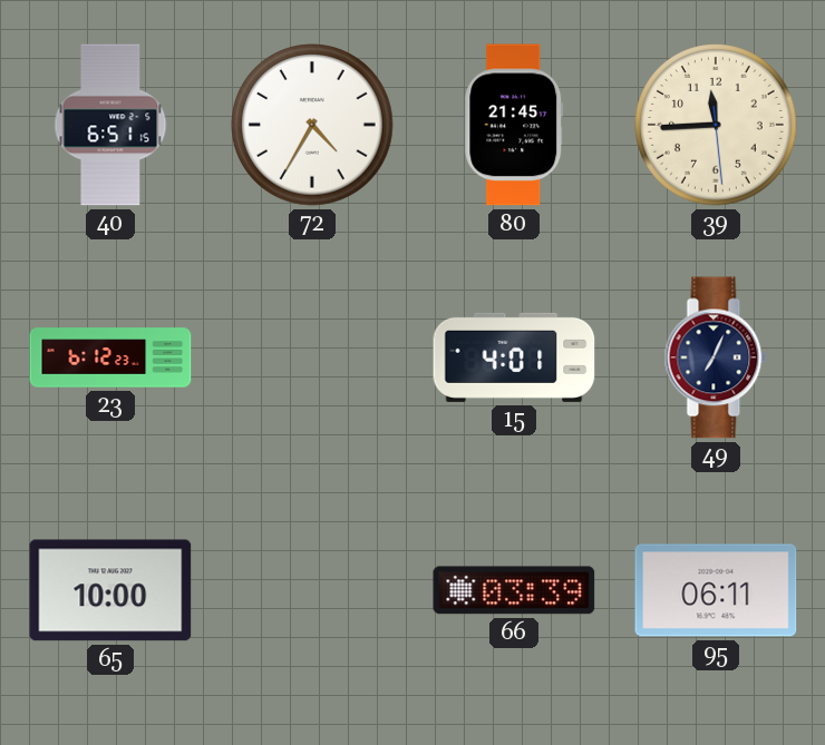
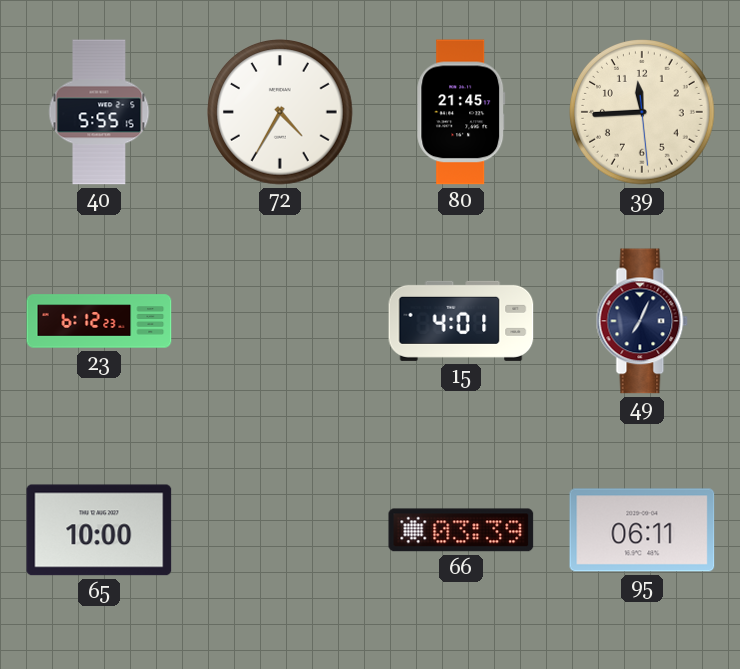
40: 6:51 -> 5:55
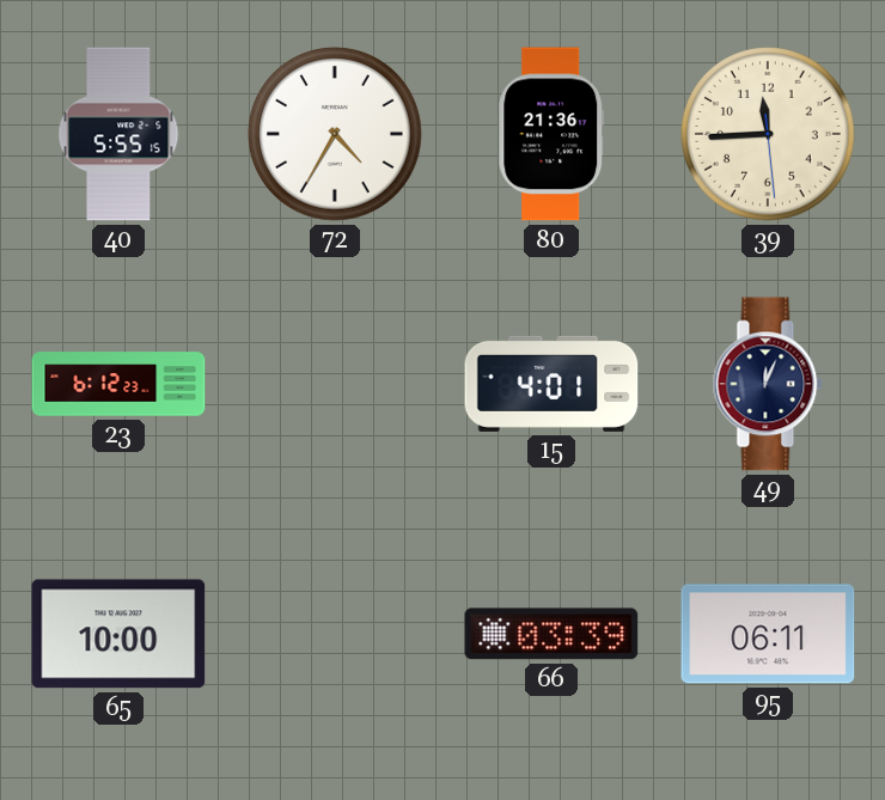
80: 21:45 -> 21:36
49: 7:04 -> 12:04
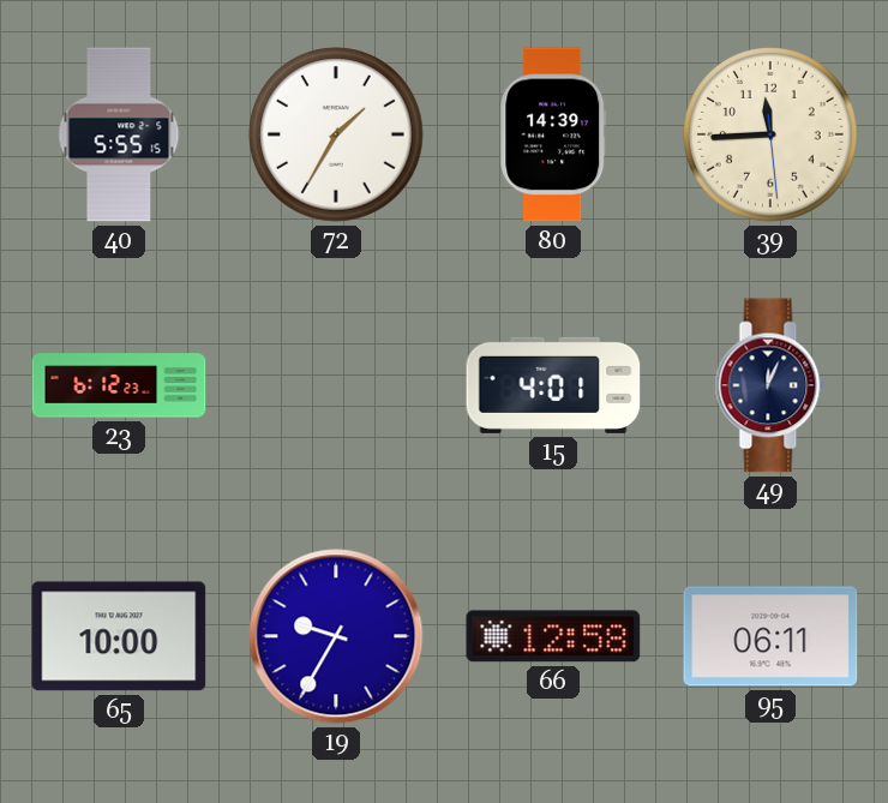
72: 4:35 -> 1:35
80: 21:36 -> 14:39
19: none -> 9:35
66: 03:39 -> 12:58
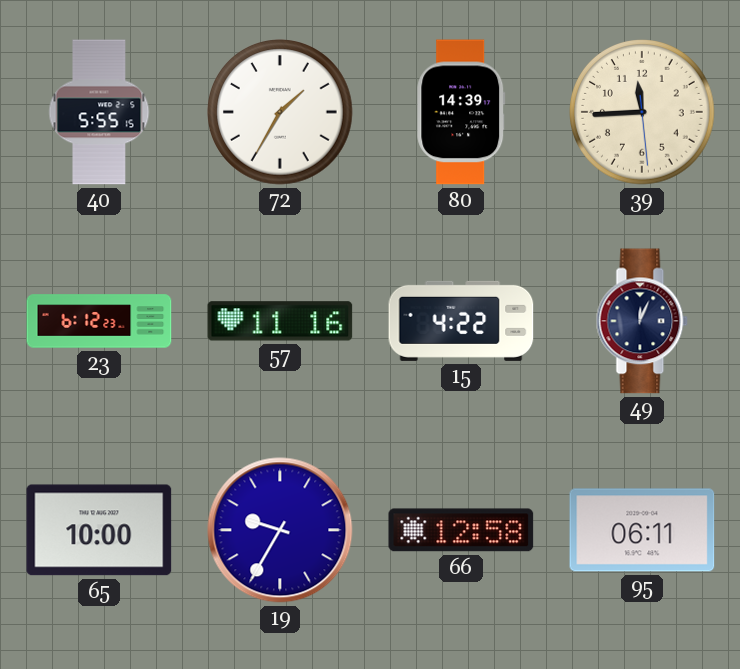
57: none -> 11:16
15: 4:01 -> 4:22
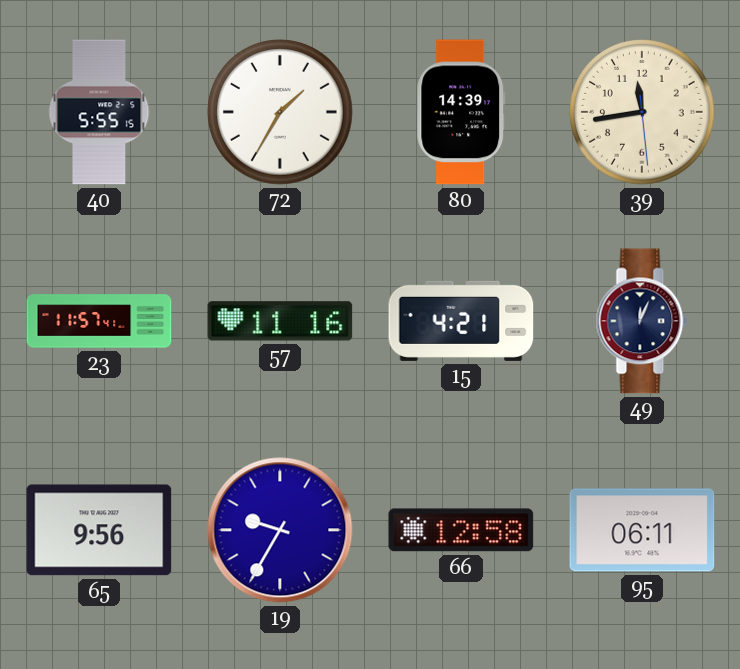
39: 11:44 -> 11:43
23: 6:12 -> 11:57
15: 4:22 -> 4:21
65: 10:00 -> 9:56
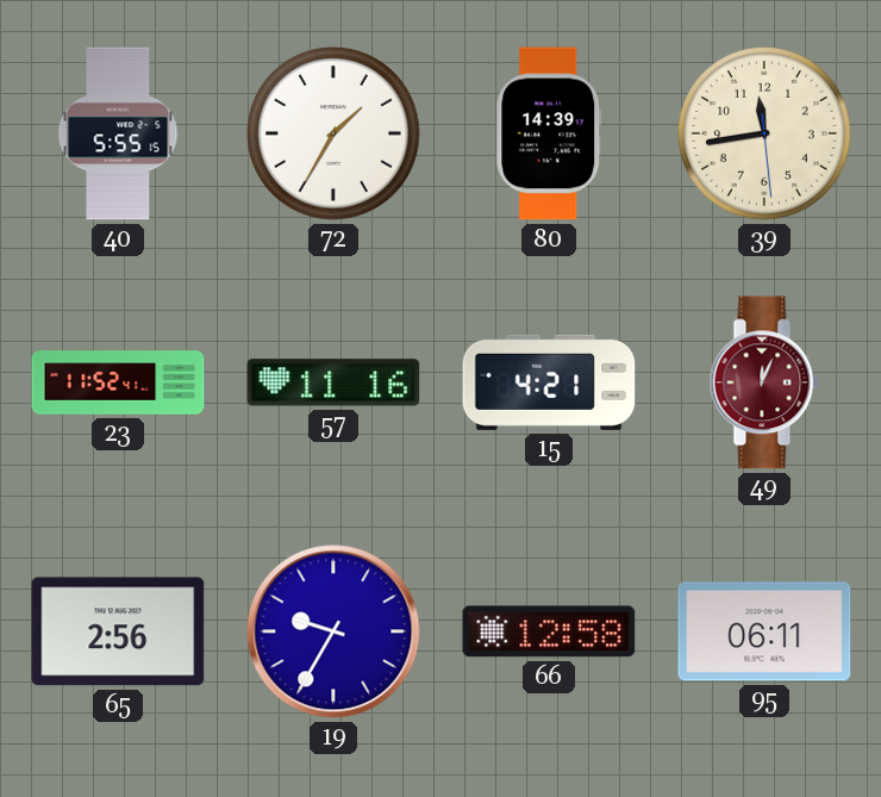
23: 11:57 -> 11:52
49 dial: navy -> burgundy
65: 9:56 -> 2:56
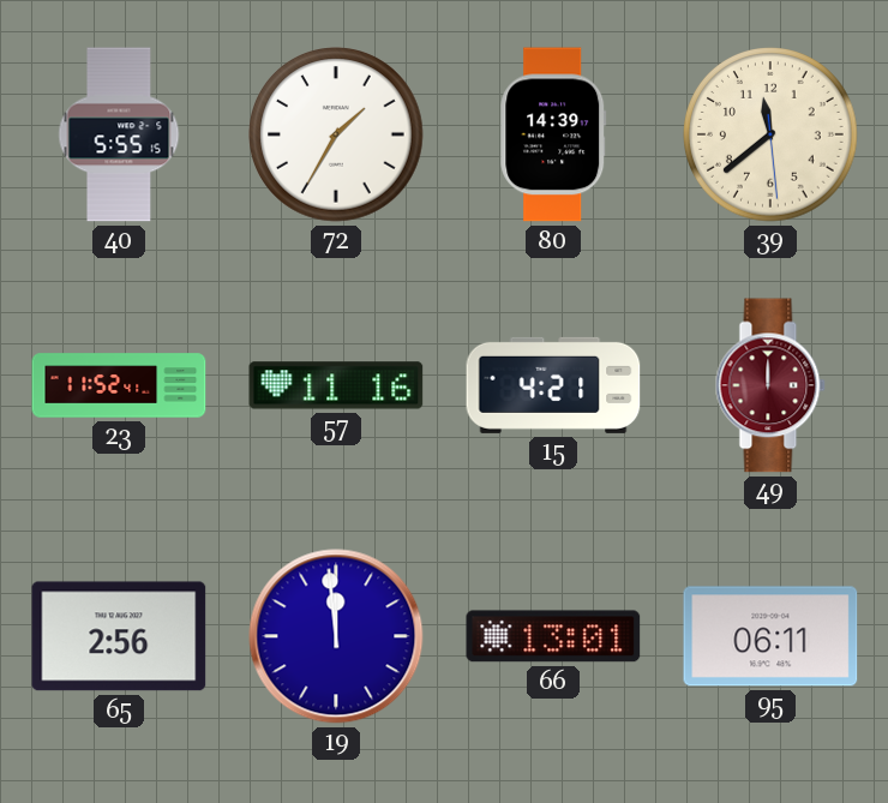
39: 11:43 -> 11:38
49: 12:04 -> 12:00
19: 9:35 -> 11:59
66: 12:58 -> 13:01
